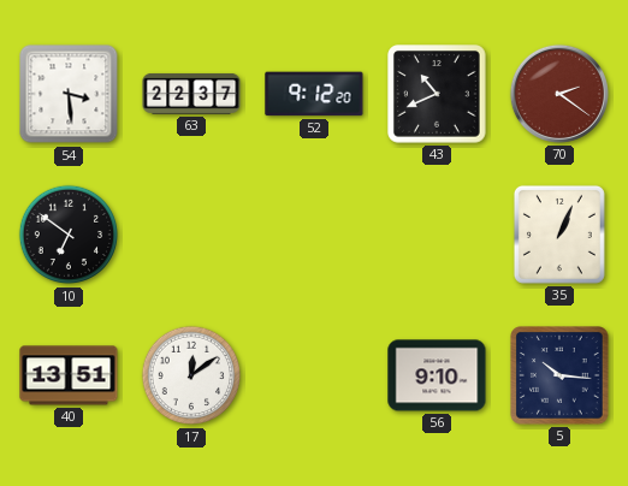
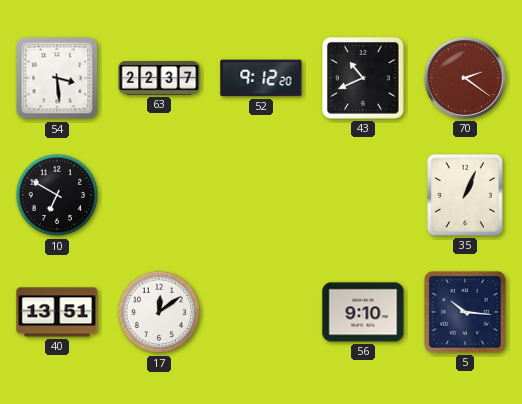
10: 6:51 -> 6:50
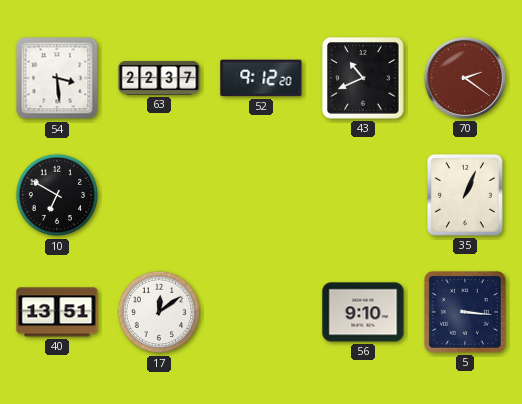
5: 10:16 -> 3:16
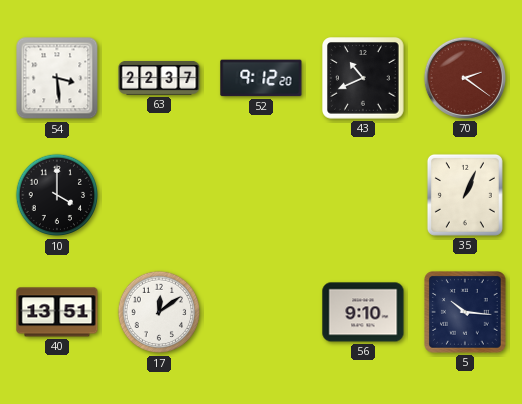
10: 6:50 -> 4:00
5: 3:16 -> 10:16
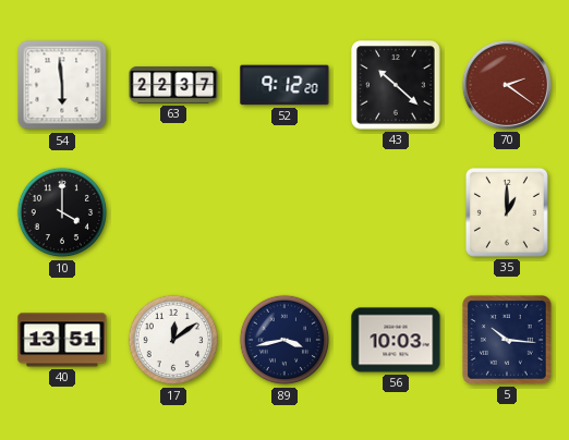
54: 3:29 -> 5:59
43: 10:41 -> 10:22
35: 1:04 -> 1:00
89: none -> 3:43
56: 9:10 -> 10:03
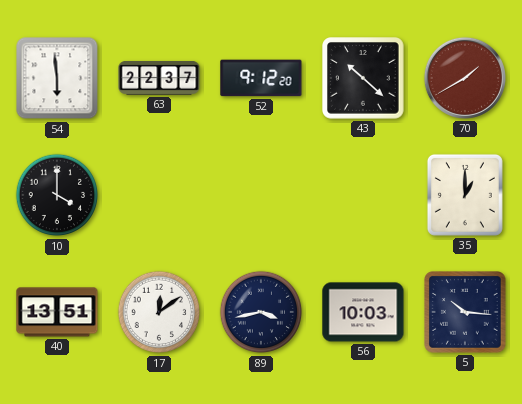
70: 2:21 -> 1:40
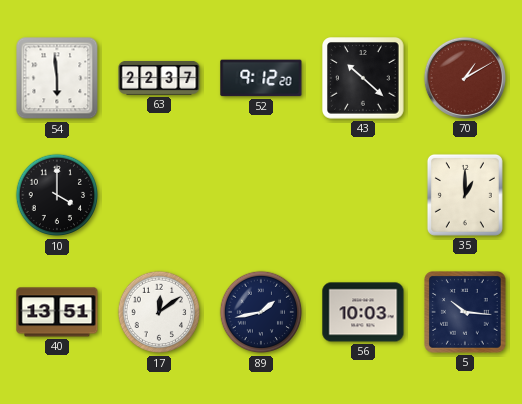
70: 1:40 -> 1:10
89: 3:43 -> 1:43
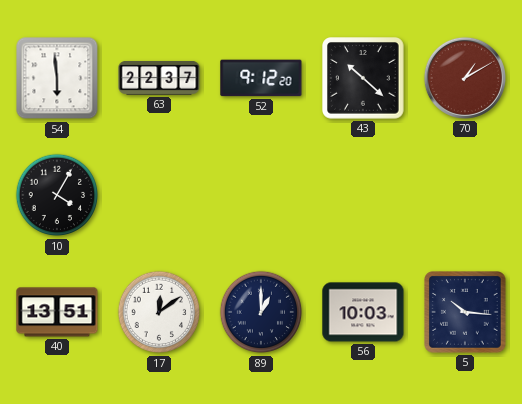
10: 4:00 -> 4:05
35: 1:00 -> none
89: 1:43 -> 1:00
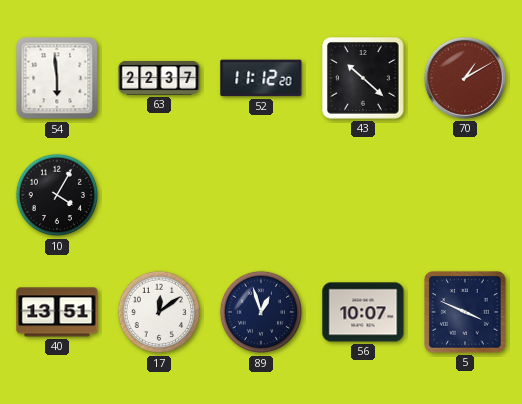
52: 9:12 -> 11:12
89: 1:00 -> 12:57
56: 10:03 -> 10:07
5: 10:16 -> 3:49
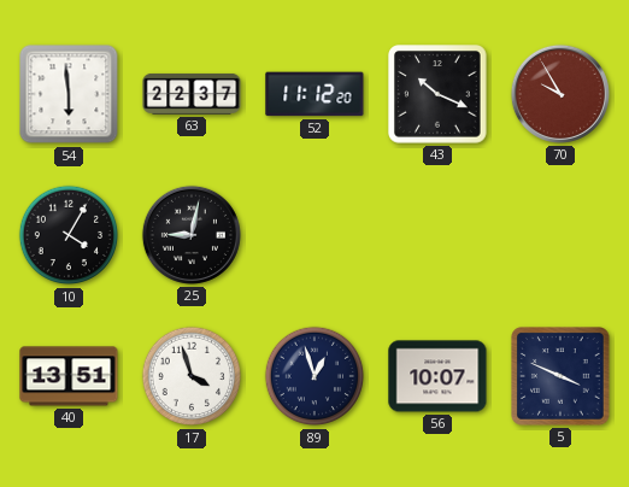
43: 10:22 -> 10:19
70: 1:10 -> 9:55
25: none -> 9:02
17: 12:09 -> 3:57
